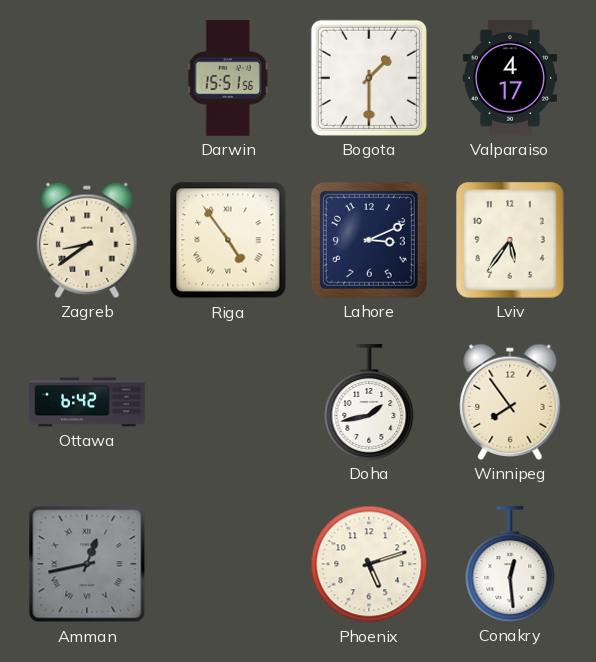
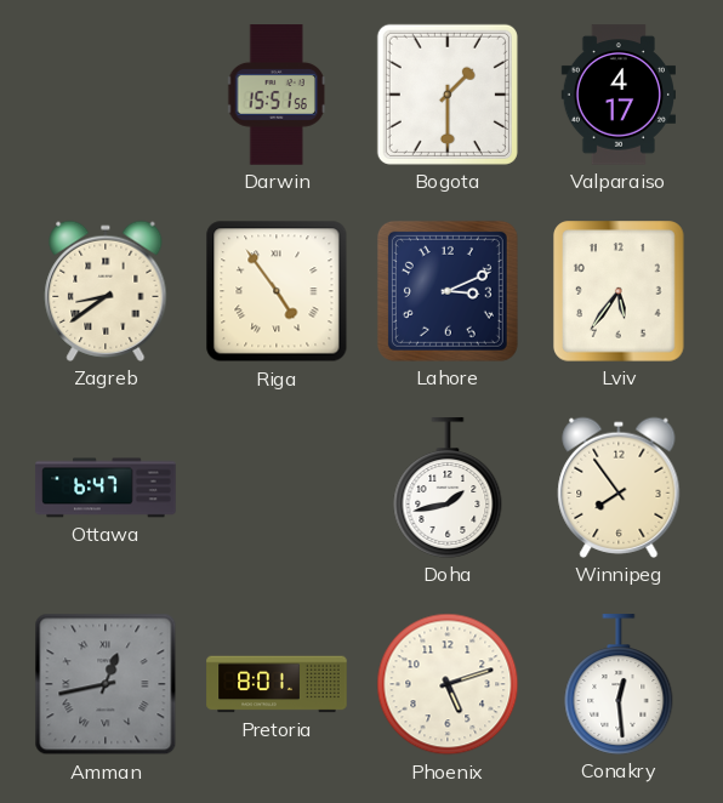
Ottawa: 6:42 -> 6:47
Pretoria: none -> 8:01
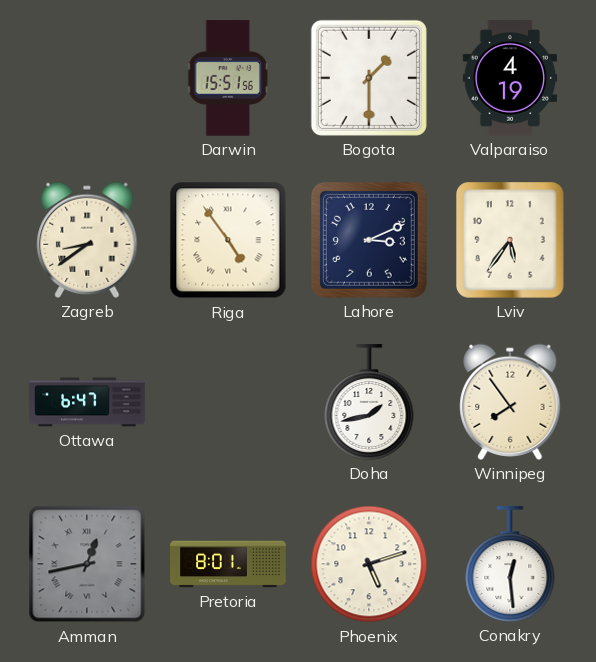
Valparaiso: 4:17 -> 4:19
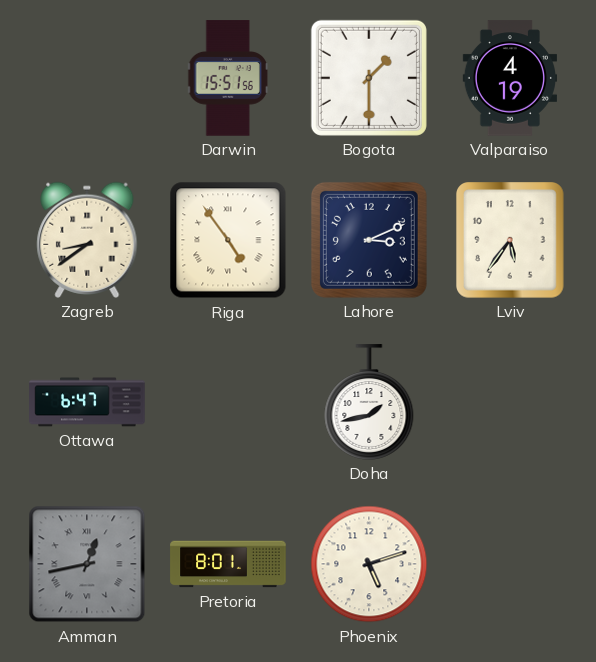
Winnipeg: 7:54 -> none
Conakry: 12:29 -> none
